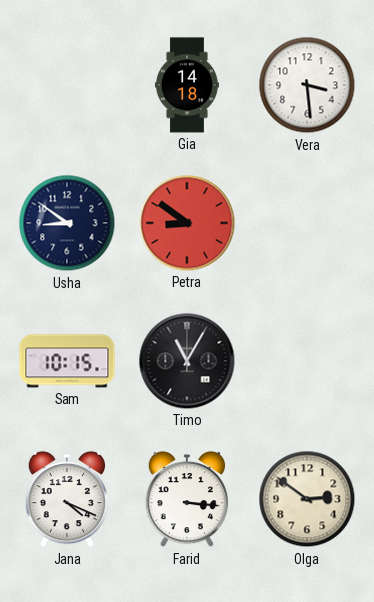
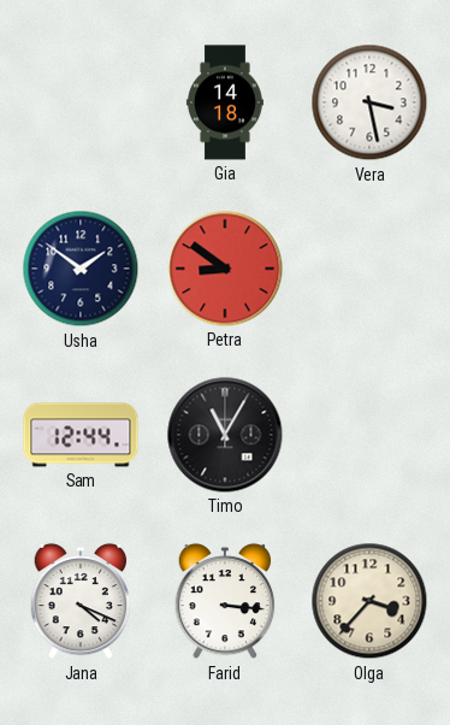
Vera: 3:29 -> 3:28
Usha: 8:51 -> 1:51
Sam: 10:15 -> 12:44
Olga: 2:51 -> 3:37
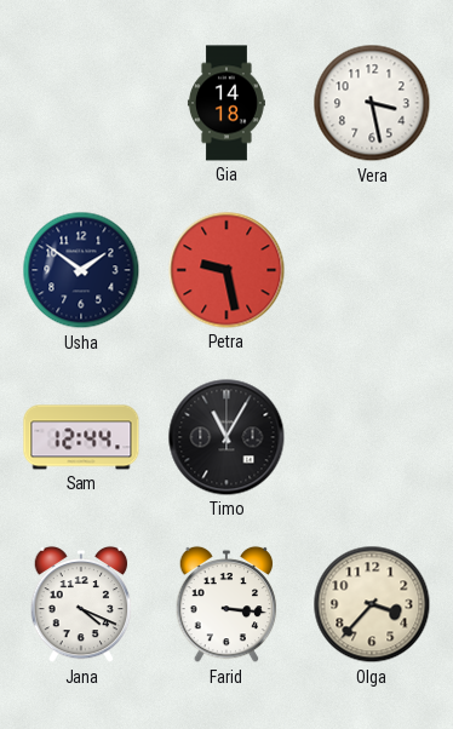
Petra: 8:51 -> 9:28
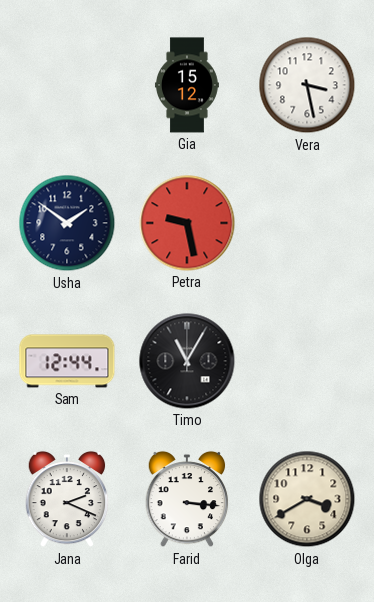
Gia: 14:18 -> 15:12
Jana: 4:19 -> 2:19
Olga: 3:37 -> 3:40
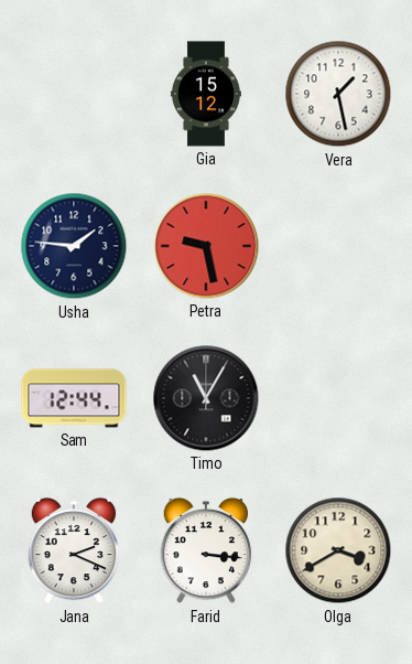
Vera: 3:28 -> 1:28
Usha: 1:51 -> 1:46
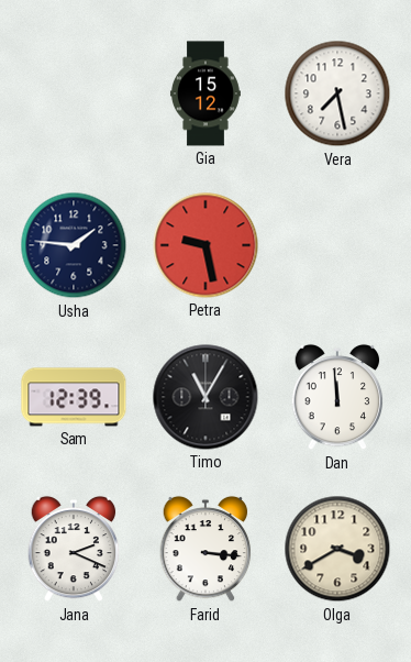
Vera: 1:28 -> 7:28
Sam: 12:44 -> 12:39
Dan: none -> 11:59
